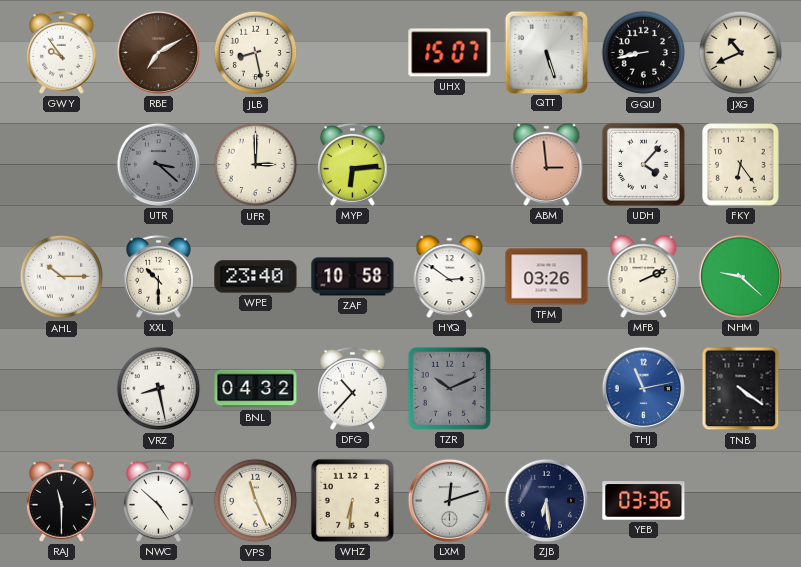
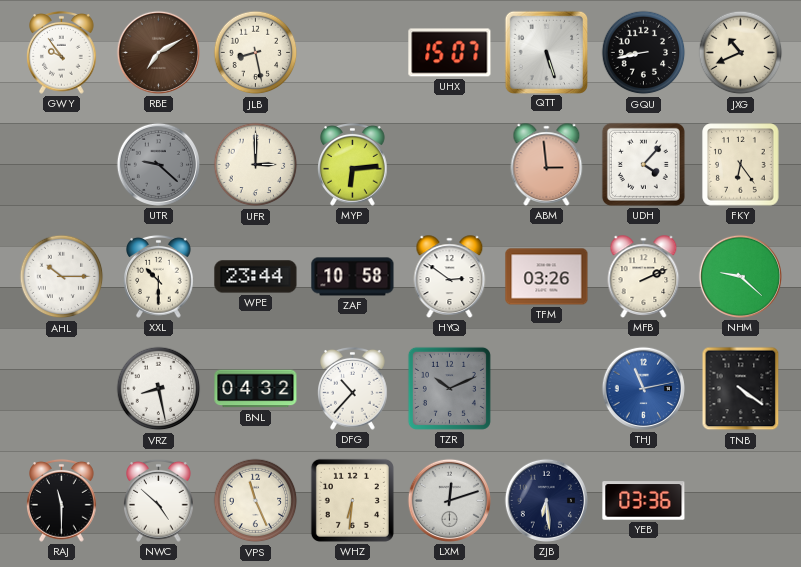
UTR: 3:22 -> 9:22
WPE: 23:40 -> 23:44
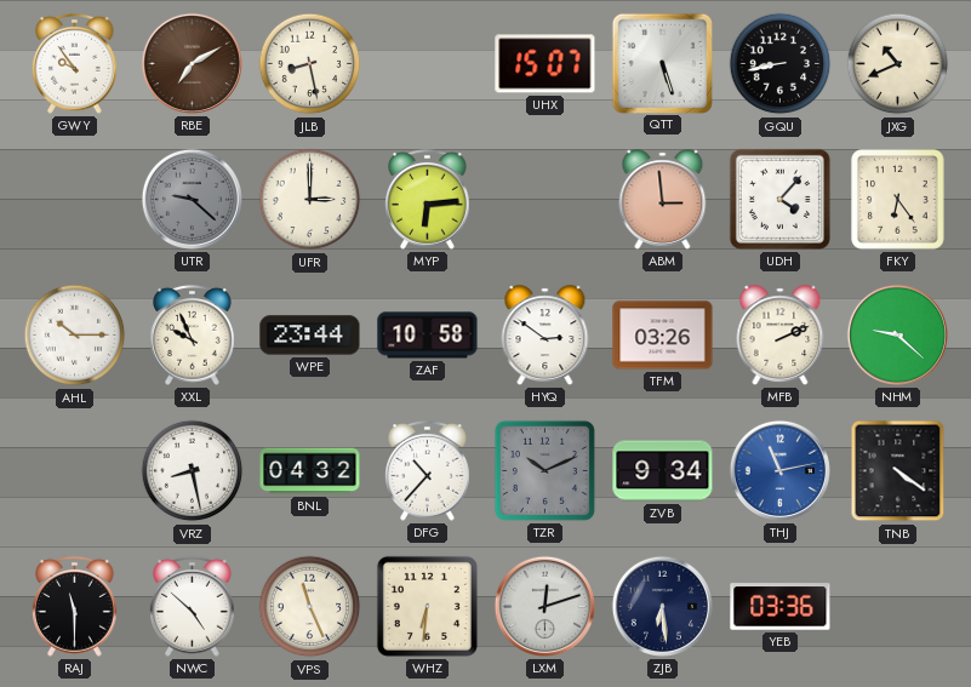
XXL: 10:30 -> 9:56
ZVB: none -> 9:34
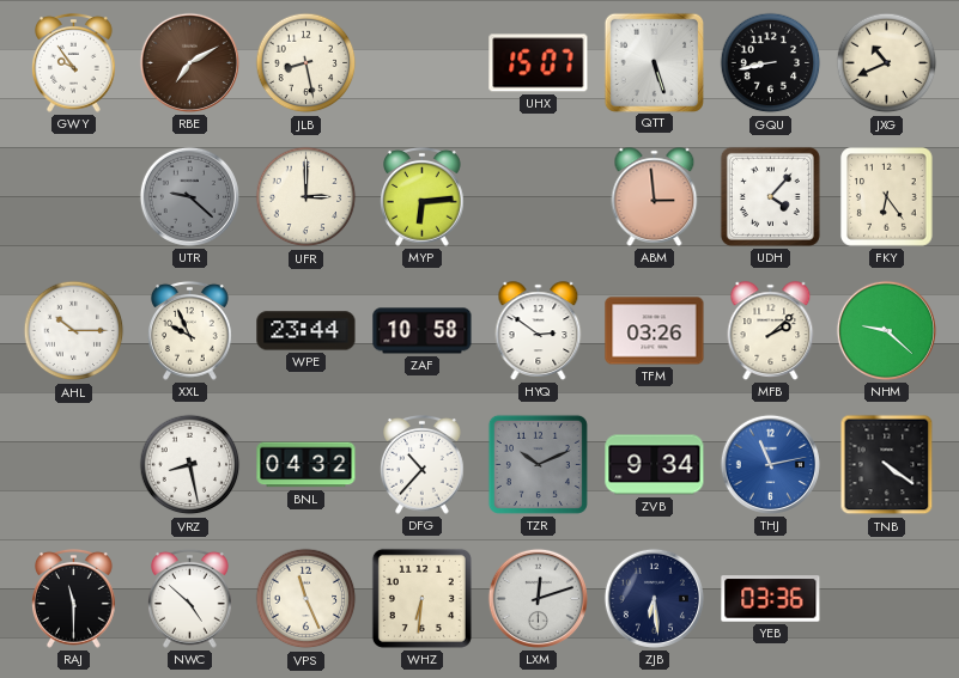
MFB: 2:11 -> 2:08
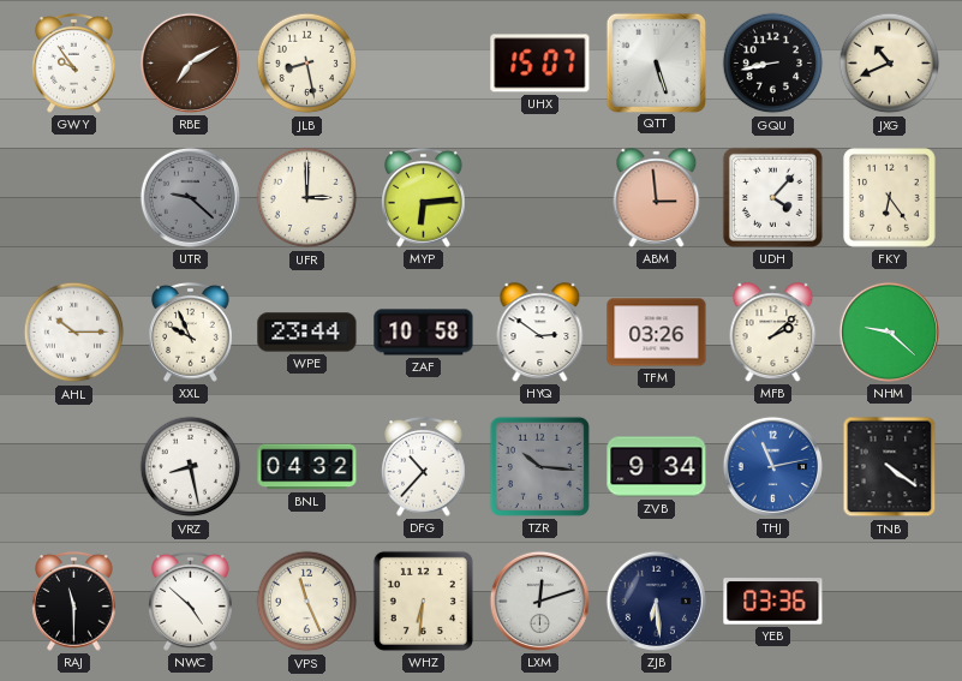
TZR: 10:11 -> 10:16
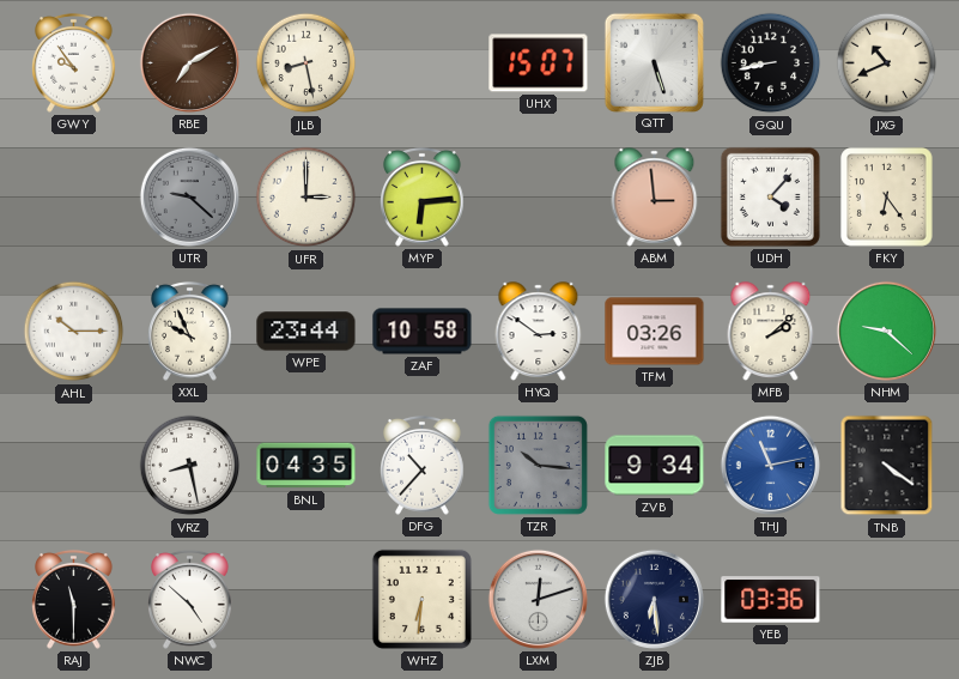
BNL: 04:32 -> 04:35
VPS: 11:26 -> none
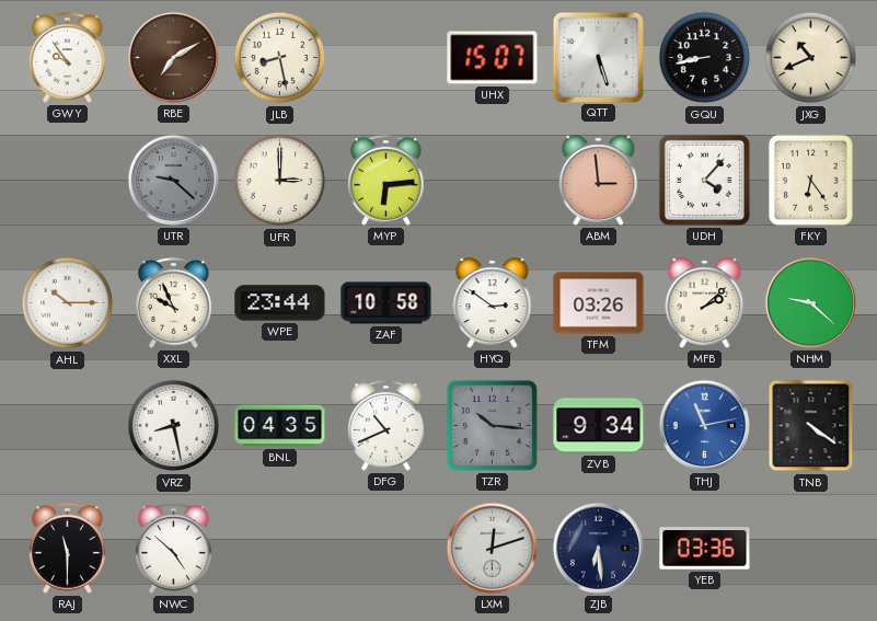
DFG: 10:37 -> 10:41
WHZ: 6:31 -> none
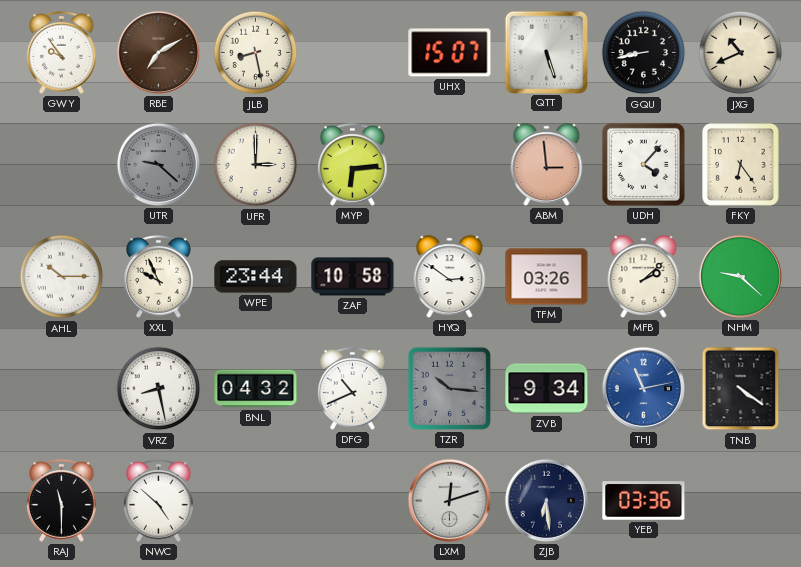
BNL: 04:35 -> 04:32
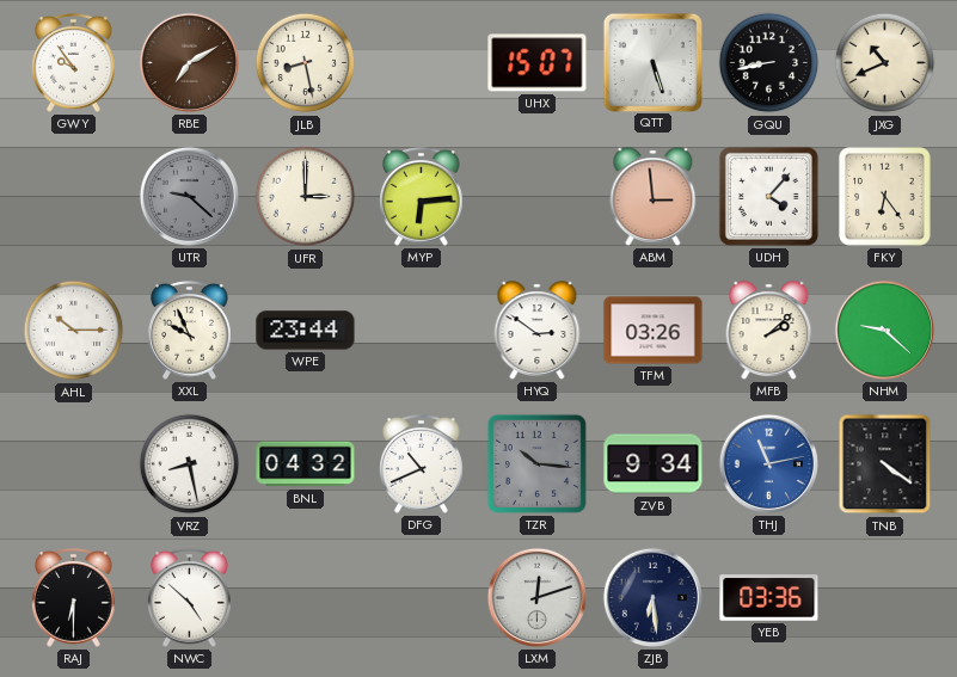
ZAF: 10:58 -> none
RAJ: 11:30 -> 6:30
